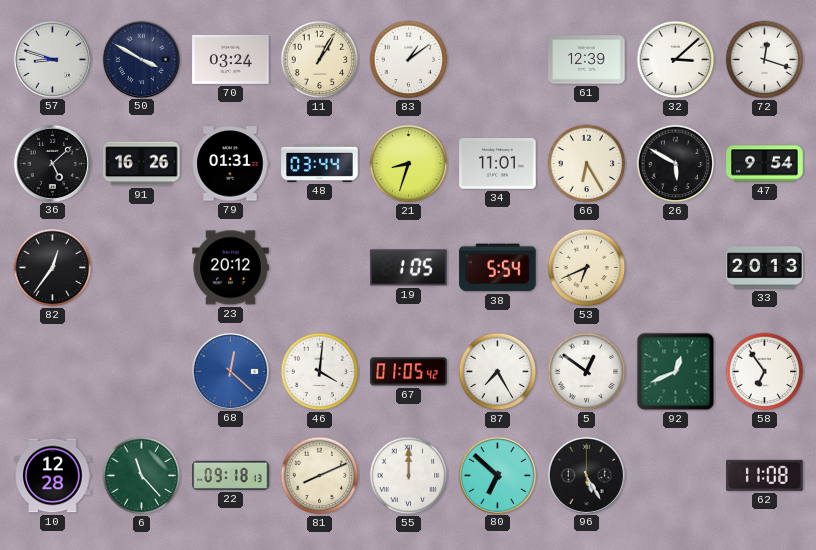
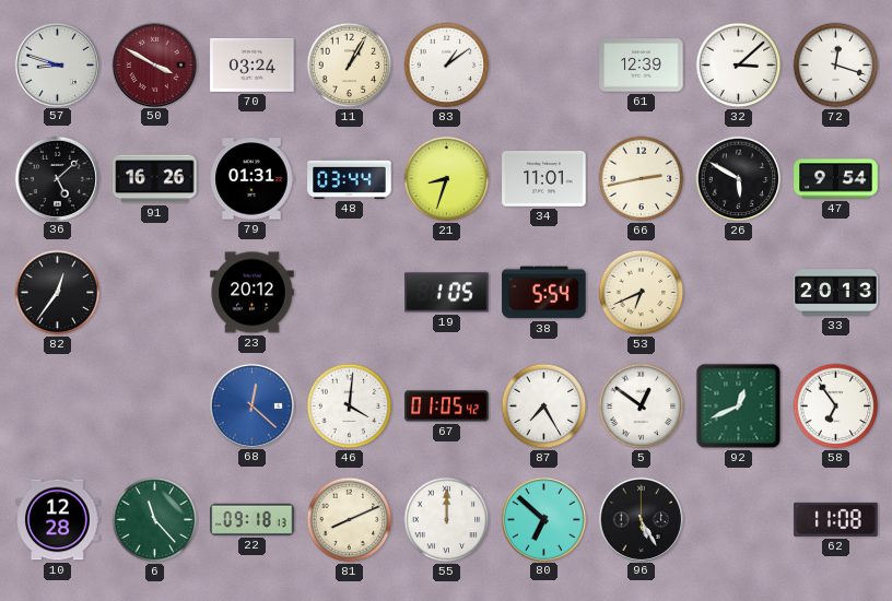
50 dial: navy -> burgundy
66: 6:25 -> 2:43
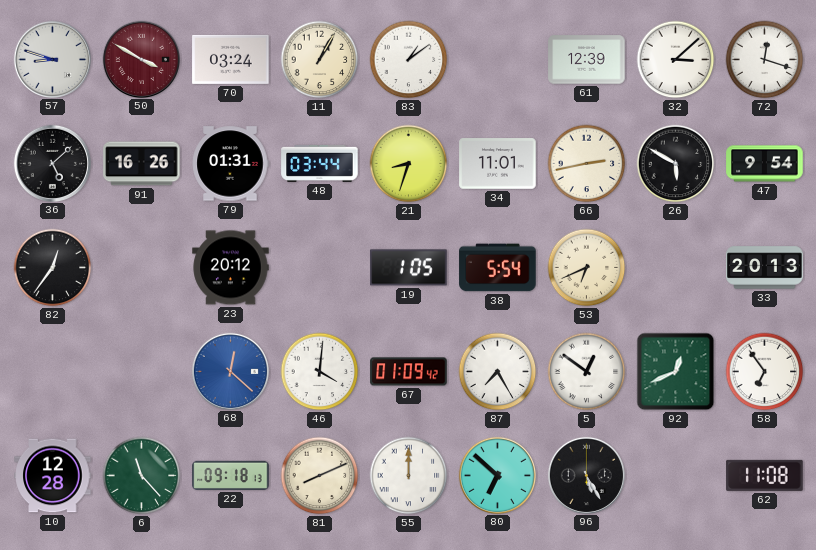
67: 01:05 -> 01:09
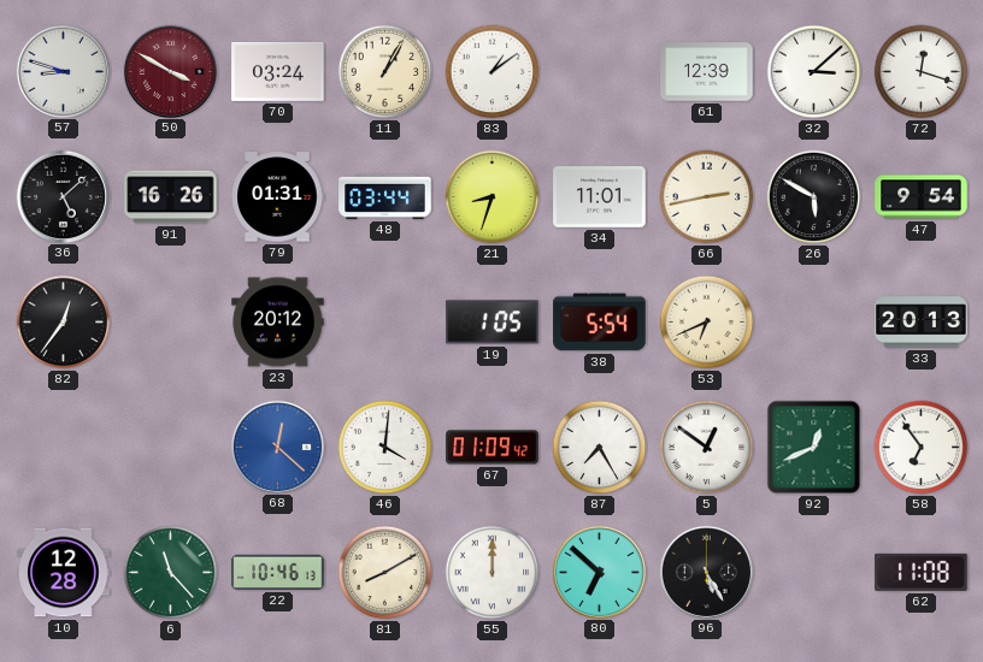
22: 09:18 -> 10:46
81: 8:11 -> 8:10
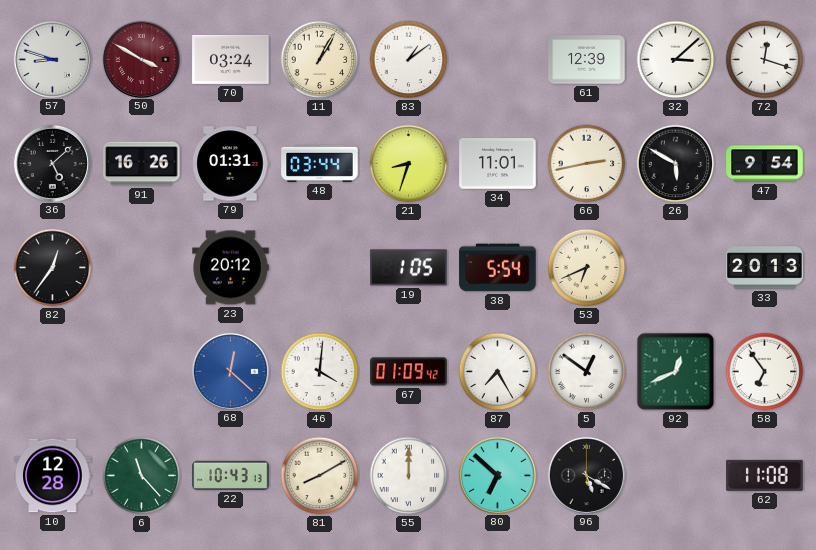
22: 10:46 -> 10:43
96: 5:25 -> 5:20
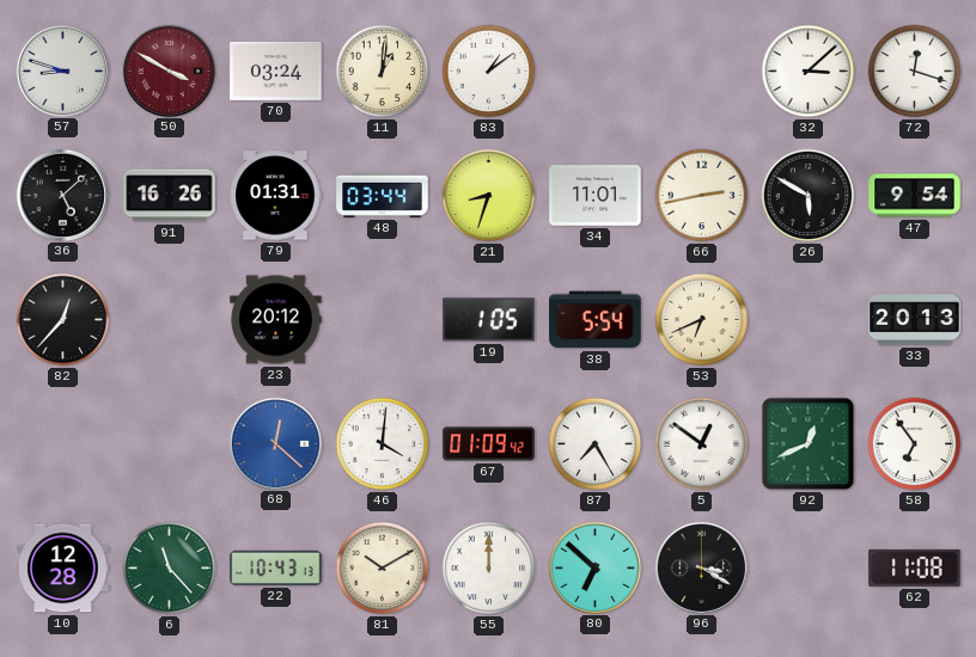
11: 1:05 -> 1:01
61: 12:39 -> none
82: 12:36 -> 12:37
81: 8:10 -> 10:10
96: 5:20 -> 3:20
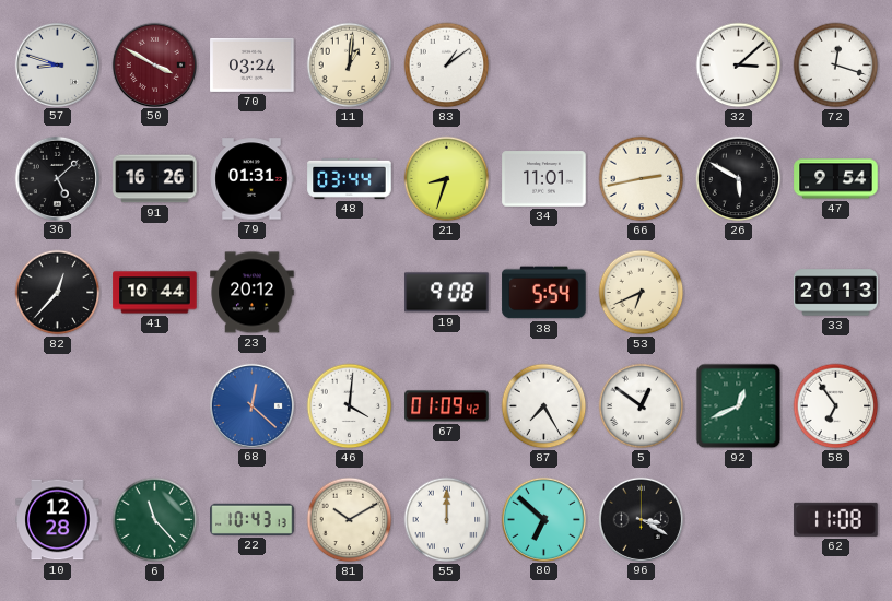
41: none -> 10:44
19: 1:05 -> 9:08
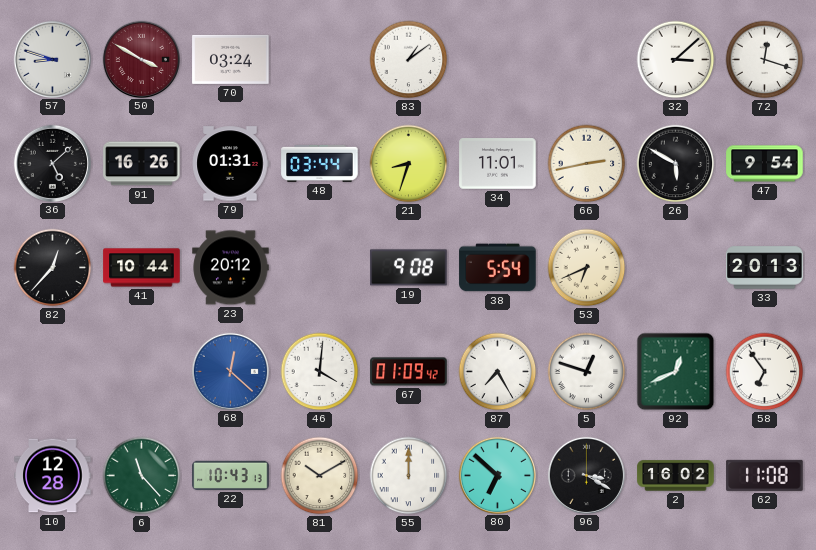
11: 1:01 -> none
5: 12:51 -> 12:48
2: none -> 16:02
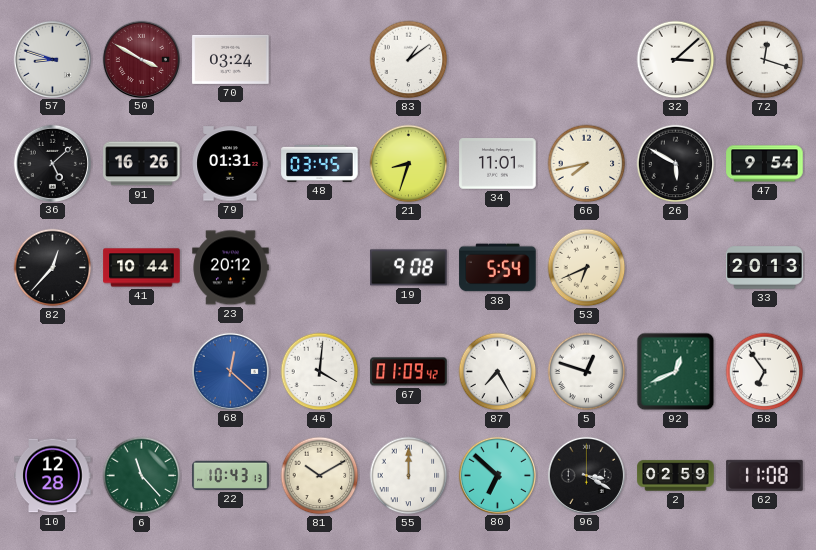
48: 03:44 -> 03:45
66: 2:43 -> 7:43
2: 16:02 -> 02:59
